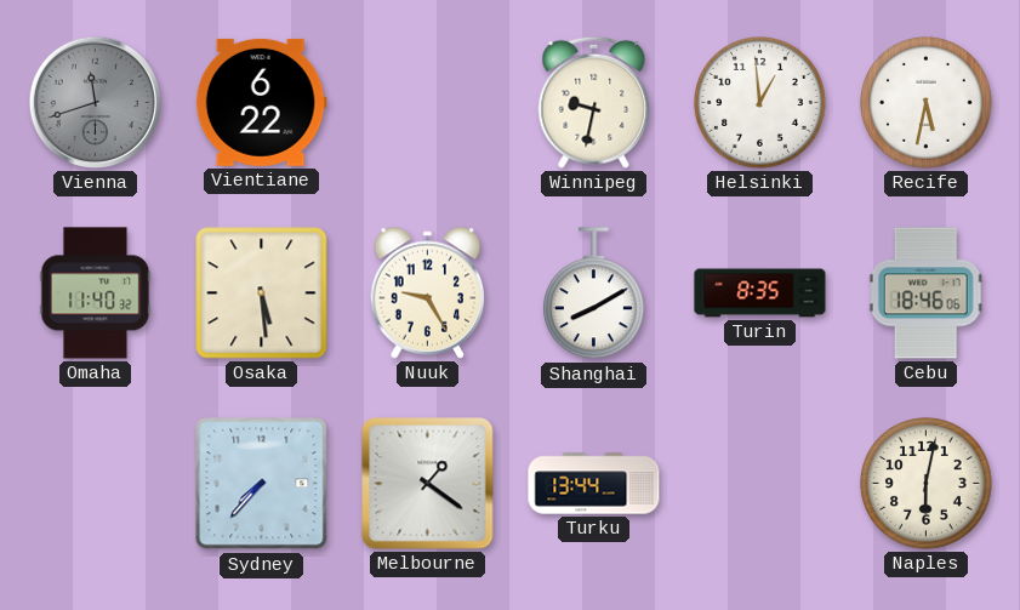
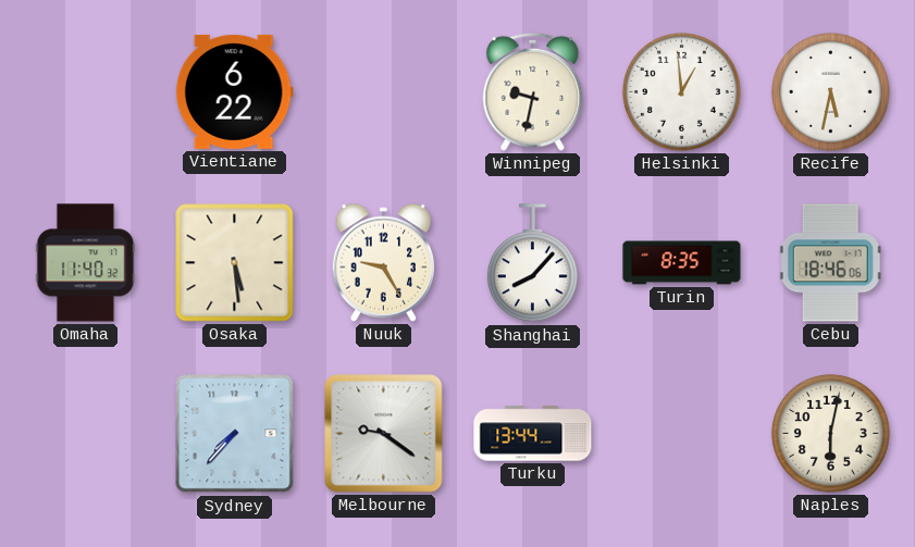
Vienna: 11:42 -> none
Shanghai: 8:10 -> 8:07
Melbourne: 1:21 -> 9:21
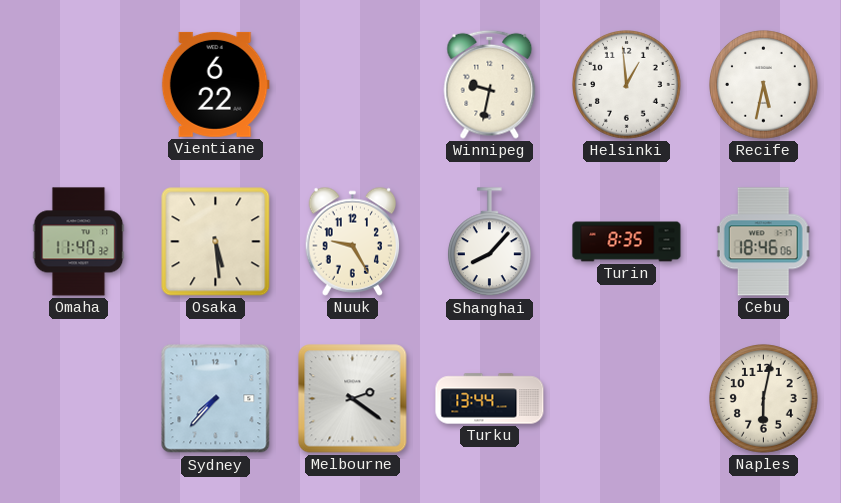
Melbourne: 9:21 -> 2:21
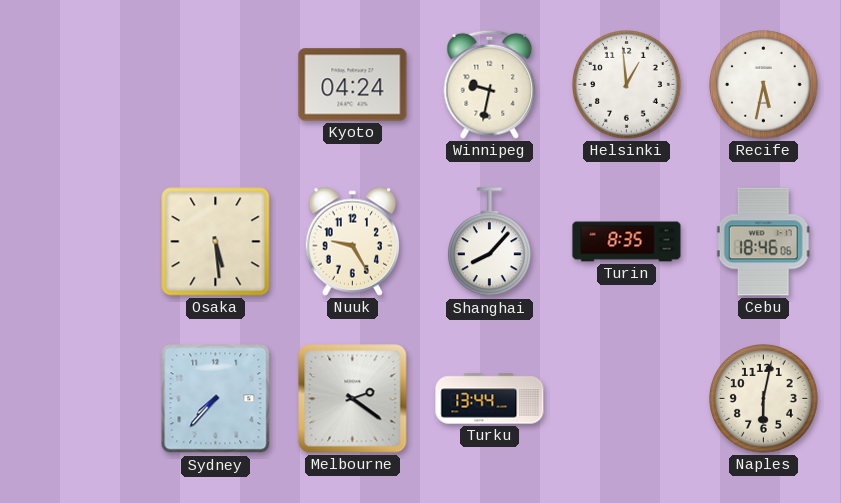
Vientiane: 6:22 -> none
Kyoto: none -> 04:24
Omaha: 11:40 -> none
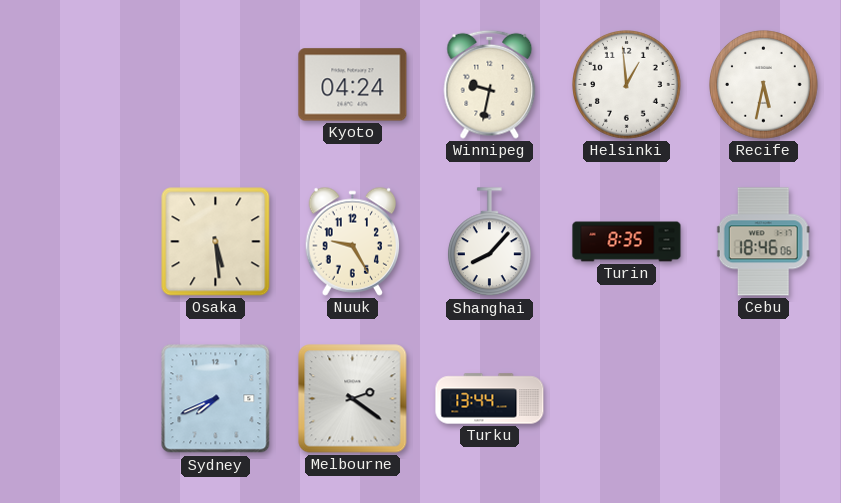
Sydney: 7:37 -> 7:41
Naples: 6:02 -> none
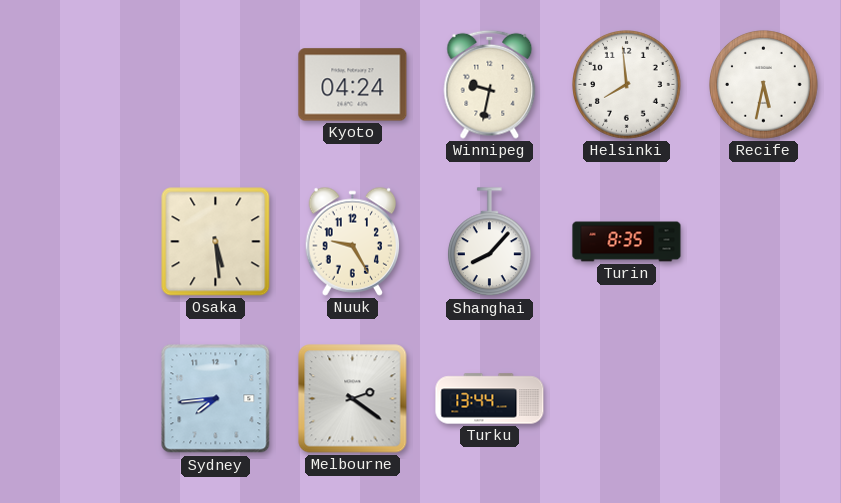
Helsinki: 12:59 -> 7:59
Cebu: 18:46 -> none
Sydney: 7:41 -> 7:44
